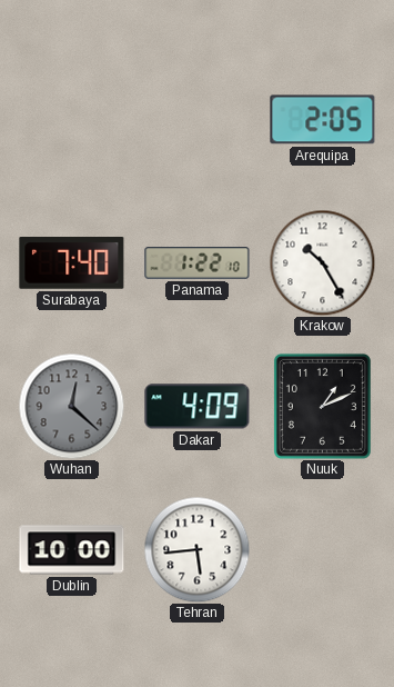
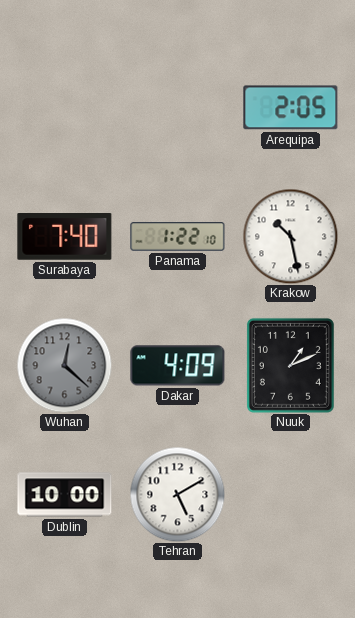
Krakow: 10:25 -> 10:28
Tehran: 5:44 -> 5:10
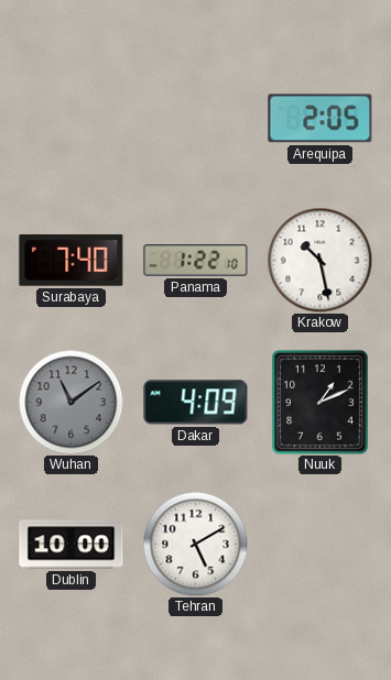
Wuhan: 12:22 -> 11:09
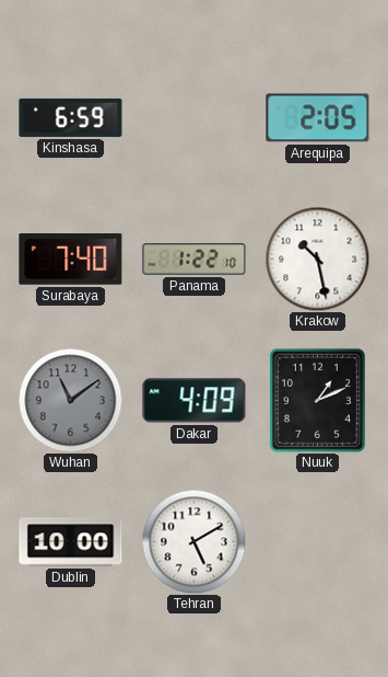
Kinshasa: none -> 6:59
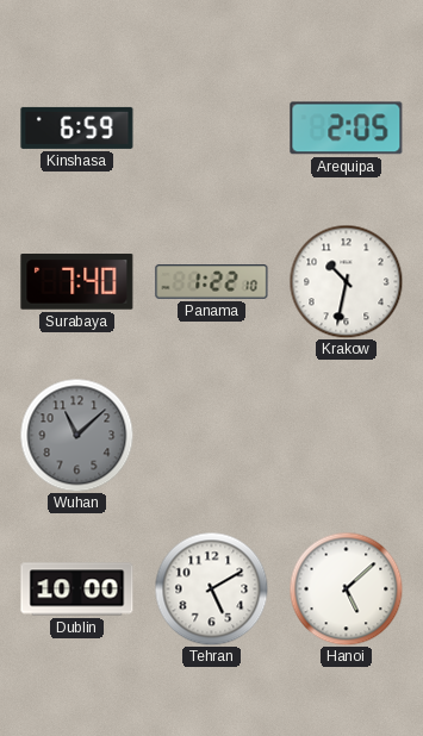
Krakow: 10:28 -> 10:32
Wuhan: 11:09 -> 11:08
Dakar: 4:09 -> none
Nuuk: 1:11 -> none
Hanoi: none -> 5:08
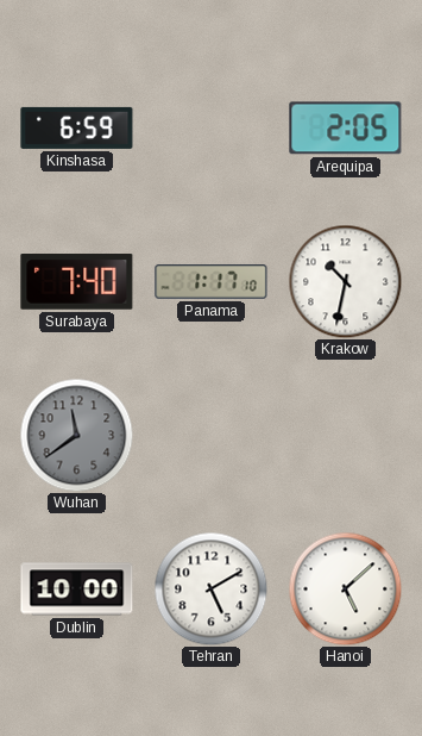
Panama: 1:22 -> 1:17
Wuhan: 11:08 -> 11:39
